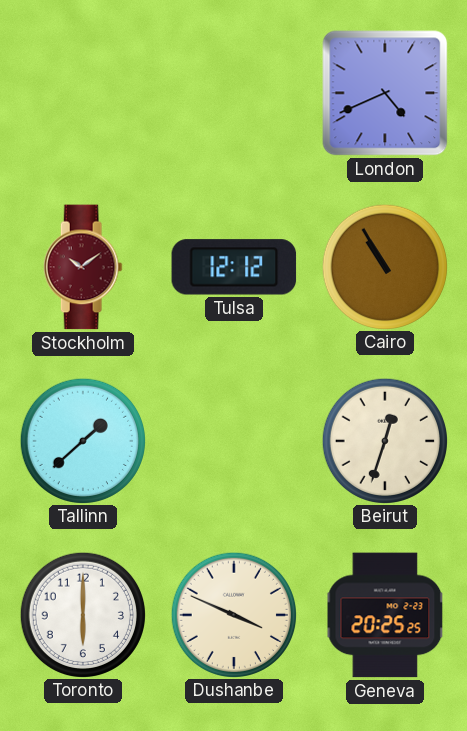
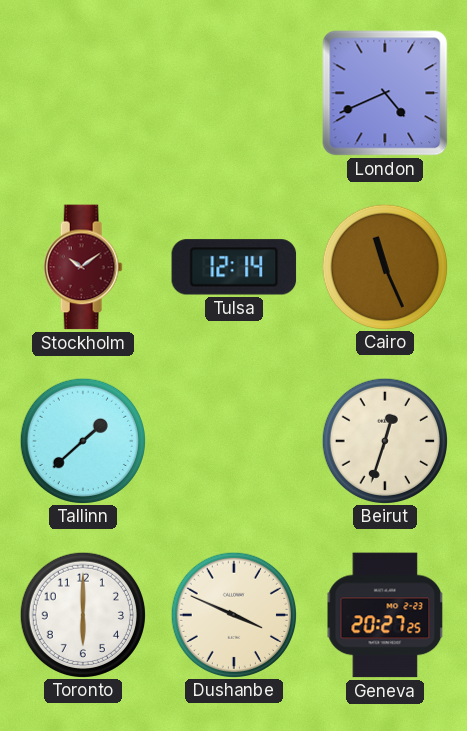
Tulsa: 12:12 -> 12:14
Cairo: 10:55 -> 11:26
Geneva: 20:25 -> 20:27
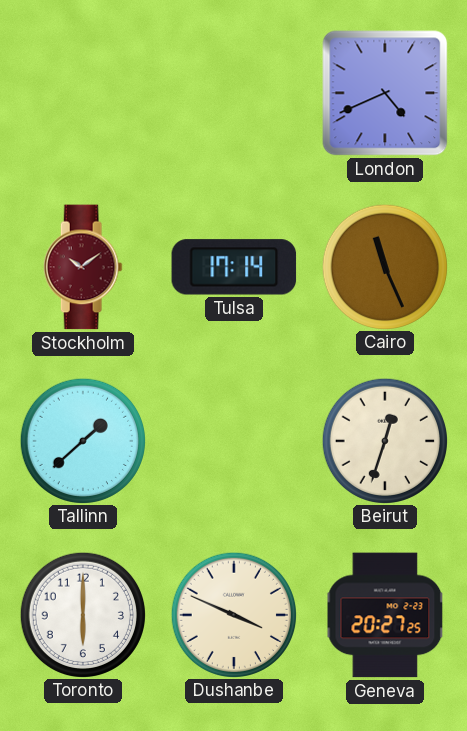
Tulsa: 12:14 -> 17:14
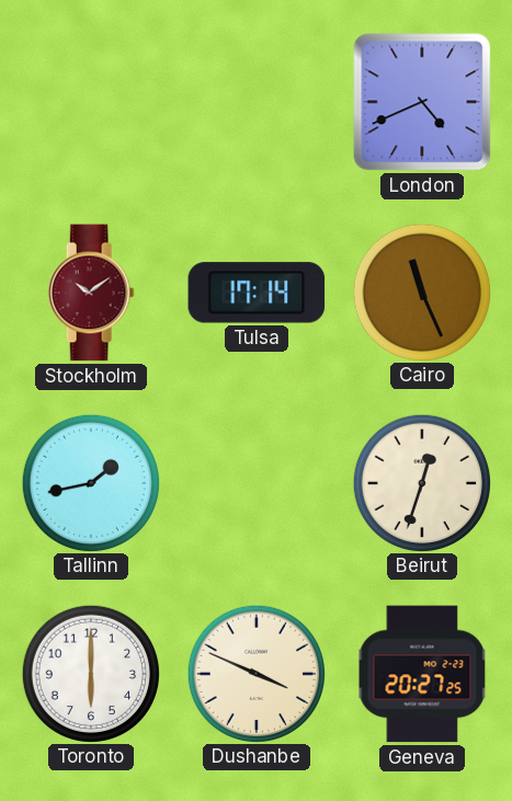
Tallinn: 1:38 -> 1:43
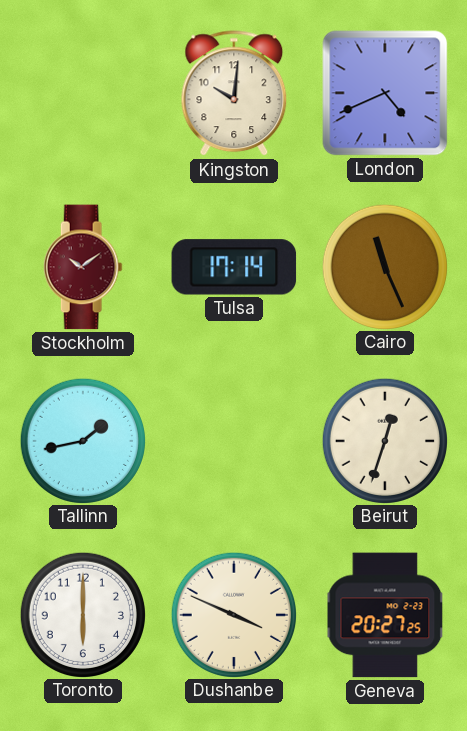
Kingston: none -> 10:01
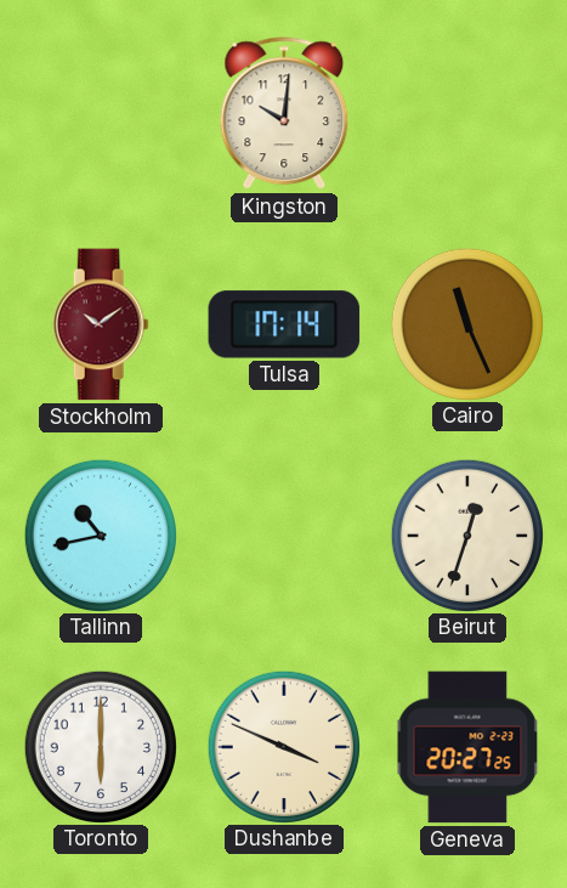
London: 4:41 -> none
Tallinn: 1:43 -> 10:43
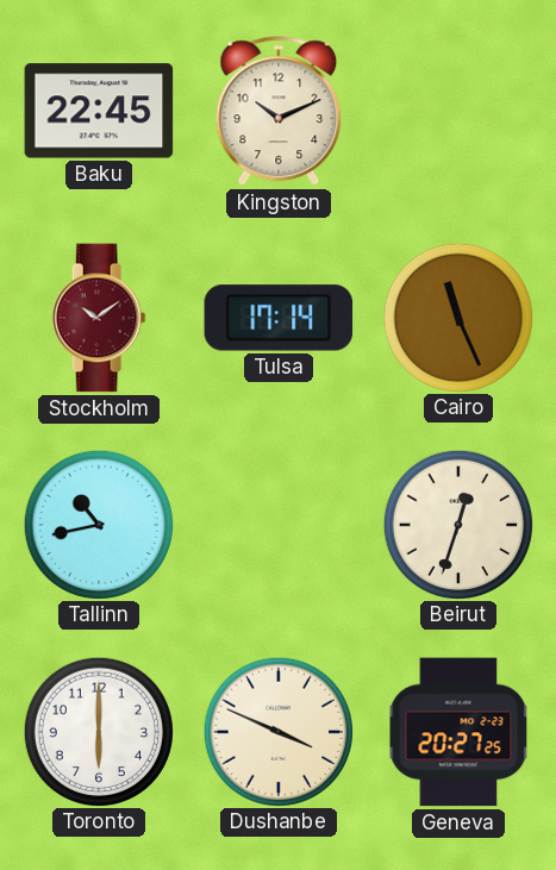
Baku: none -> 22:45
Kingston: 10:01 -> 10:11
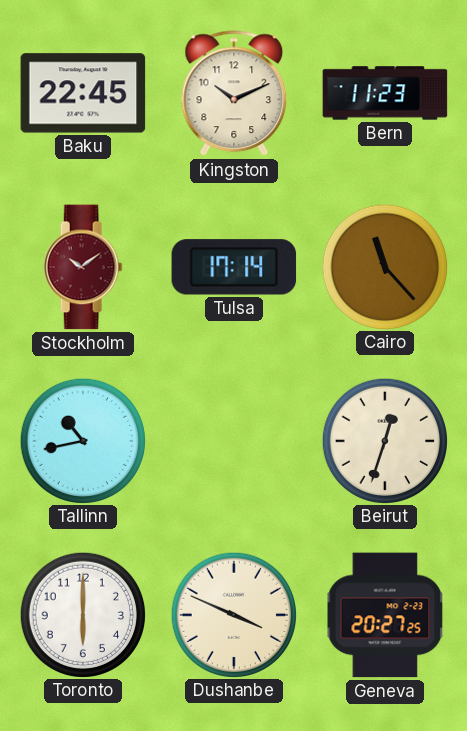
Bern: none -> 11:23
Cairo: 11:26 -> 11:23
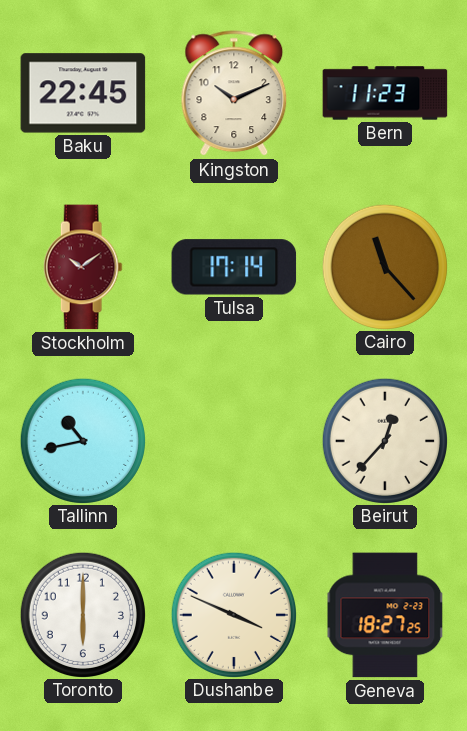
Beirut: 12:33 -> 12:37
Geneva: 20:27 -> 18:27
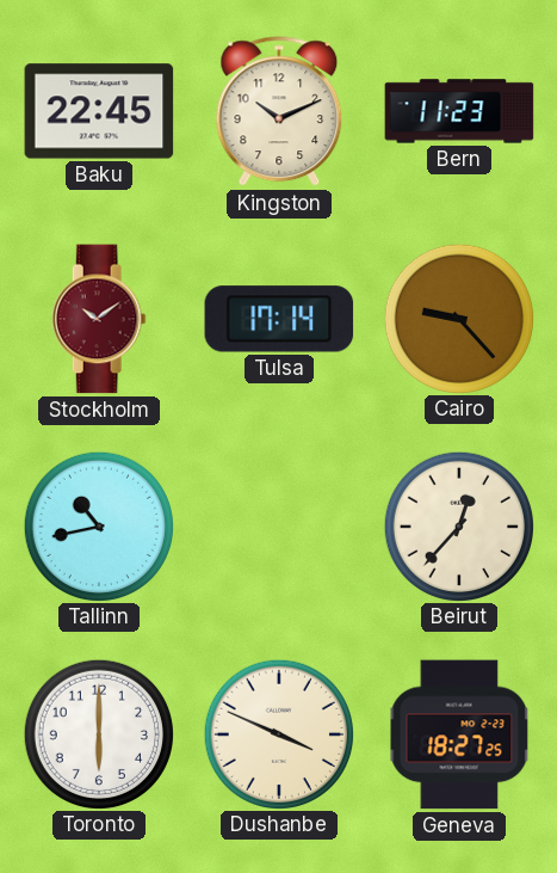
Cairo: 11:23 -> 9:23
